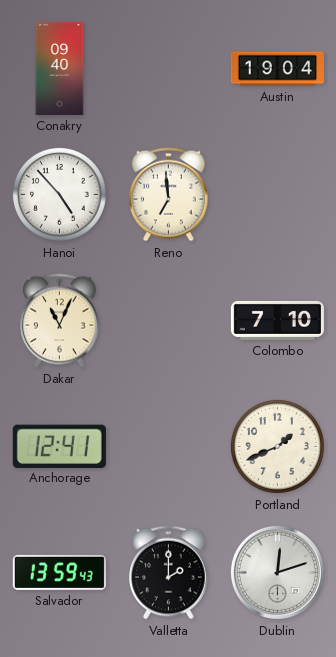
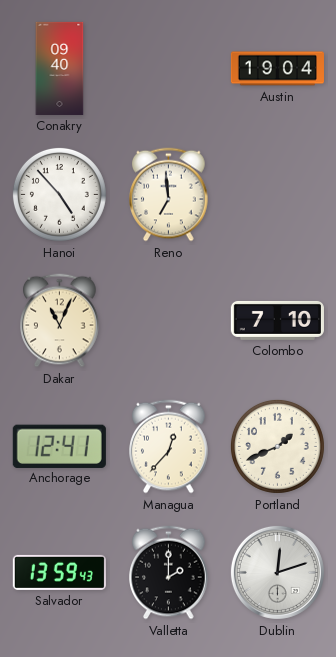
Managua: none -> 12:37
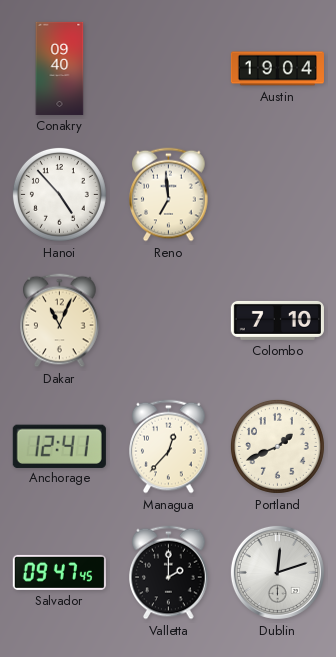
Salvador: 13:59 -> 09:47
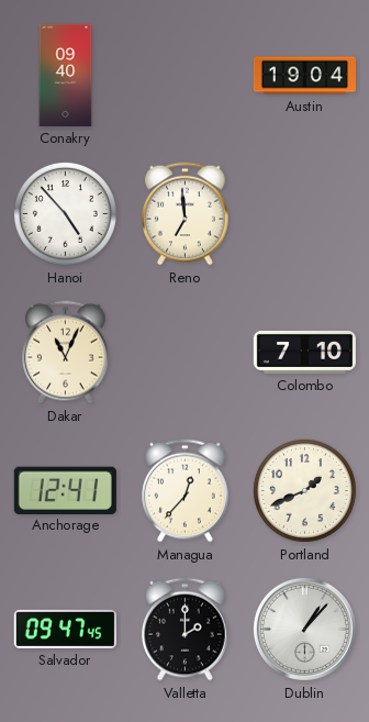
Dublin: 12:12 -> 1:07
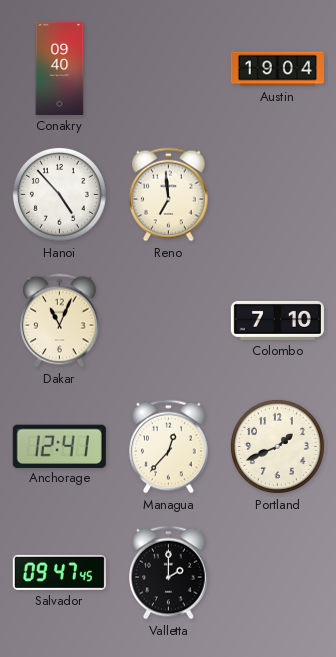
Dublin: 1:07 -> none
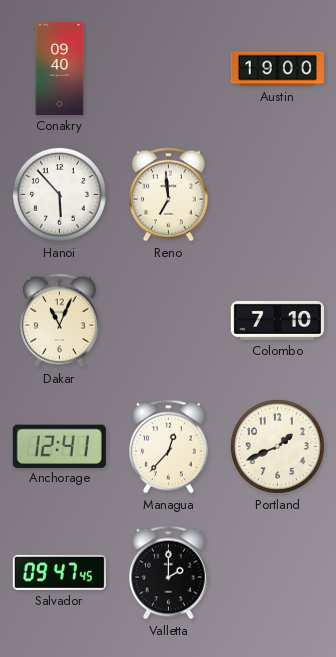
Austin: 19:04 -> 19:00
Hanoi: 4:53 -> 5:53
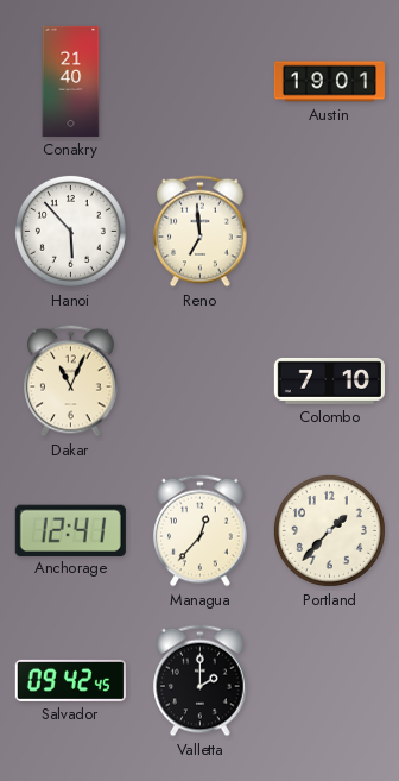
Conakry: 09:40 -> 21:40
Austin: 19:00 -> 19:01
Portland: 1:41 -> 1:37
Salvador: 09:47 -> 09:42
